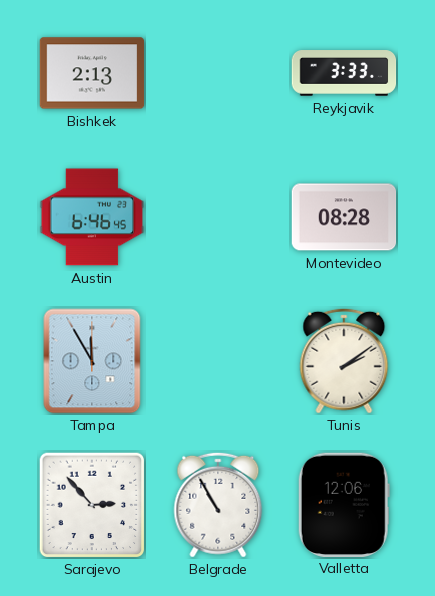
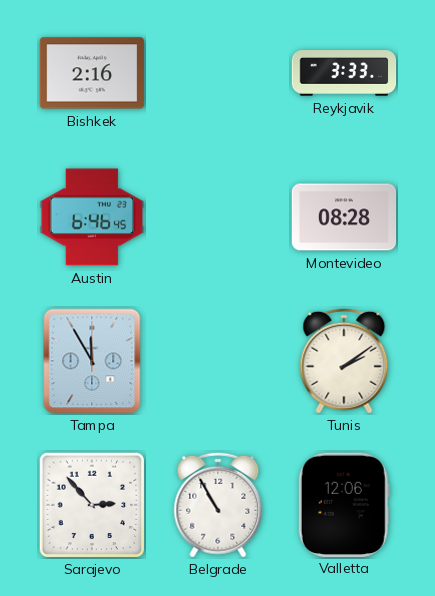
Bishkek: 2:13 -> 2:16
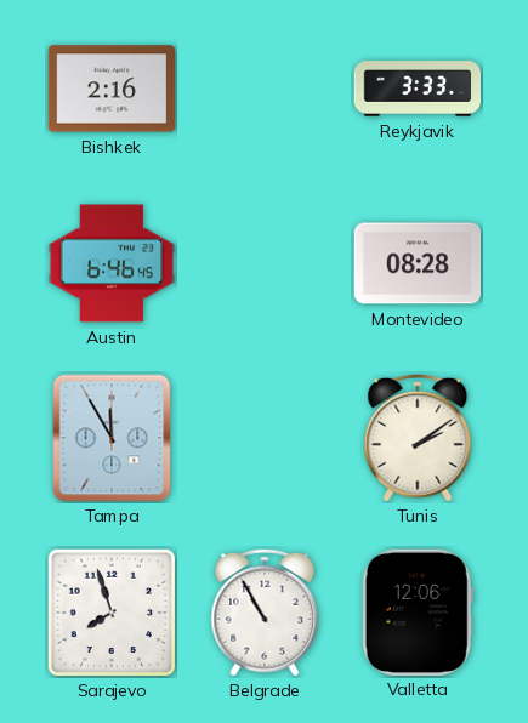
Sarajevo: 2:53 -> 7:57
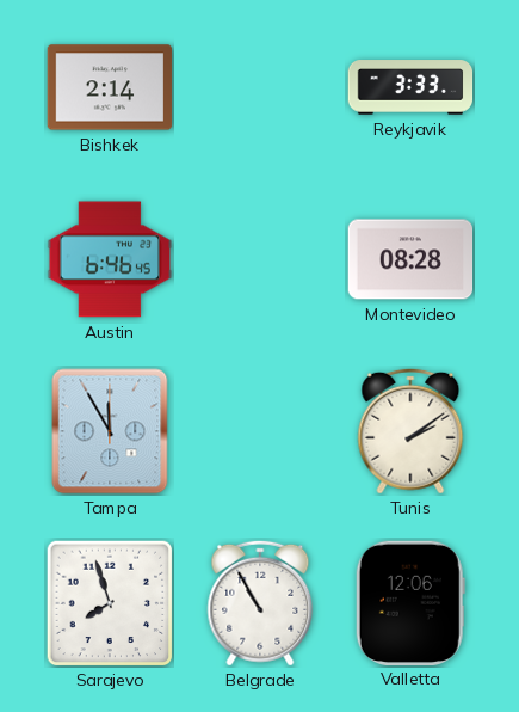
Bishkek: 2:16 -> 2:14
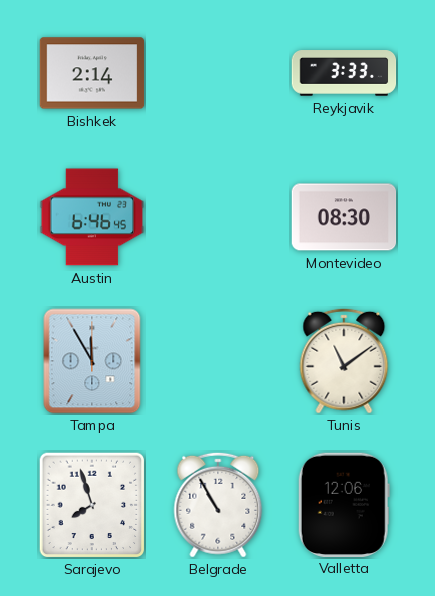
Montevideo: 08:28 -> 08:30
Tunis: 2:09 -> 11:09
